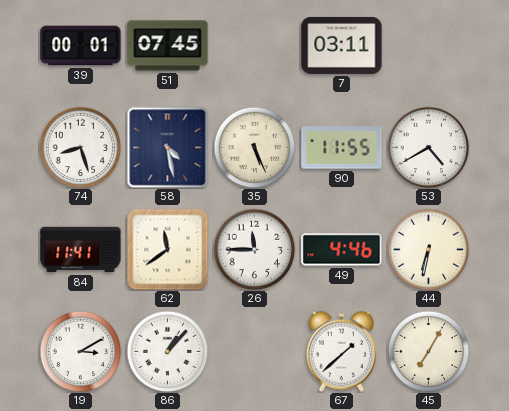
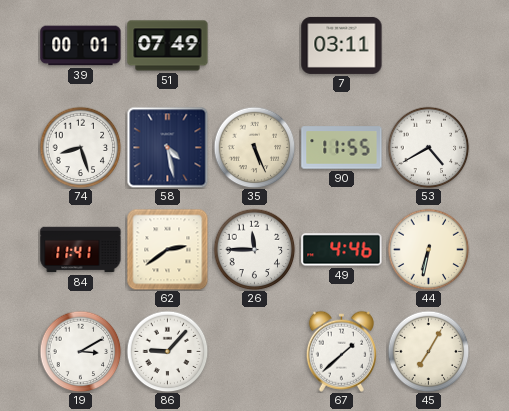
51: 07:45 -> 07:49
62: 11:39 -> 2:39
86: 1:07 -> 9:07
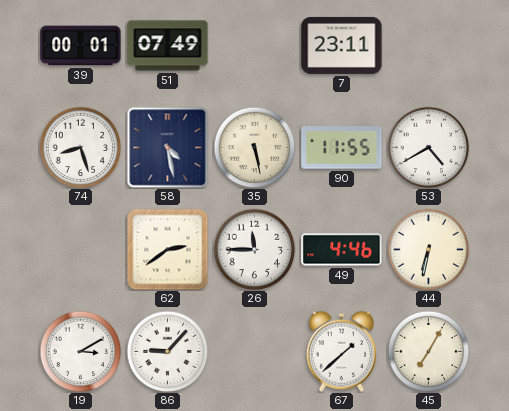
7: 03:11 -> 23:11
35: 5:26 -> 5:28
84: 11:41 -> none
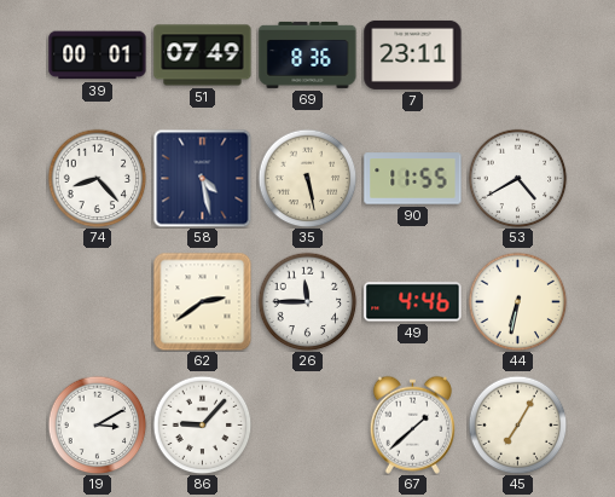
69: none -> 8:36
74: 8:27 -> 8:23
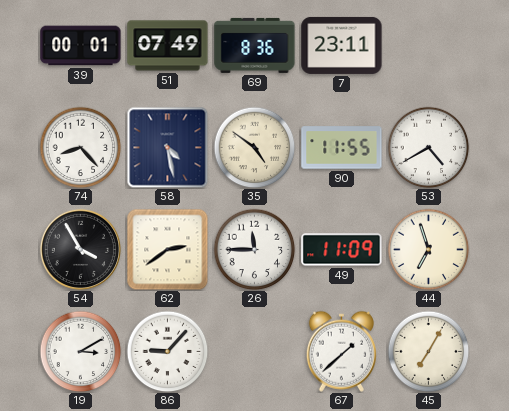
35: 5:28 -> 4:51
54: none -> 3:55
49: 4:46 -> 11:09
44: 6:32 -> 6:57
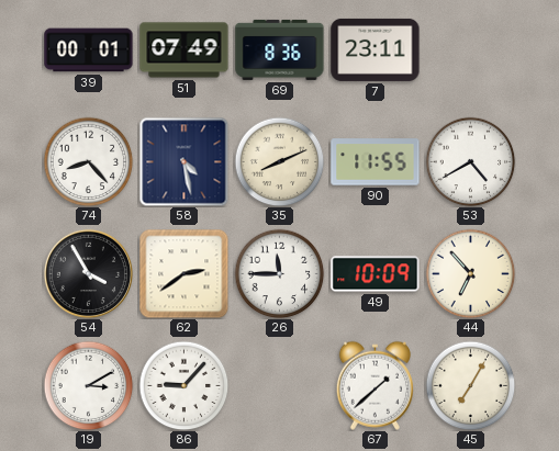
35: 4:51 -> 8:11
49: 11:09 -> 10:09
44: 6:57 -> 6:53
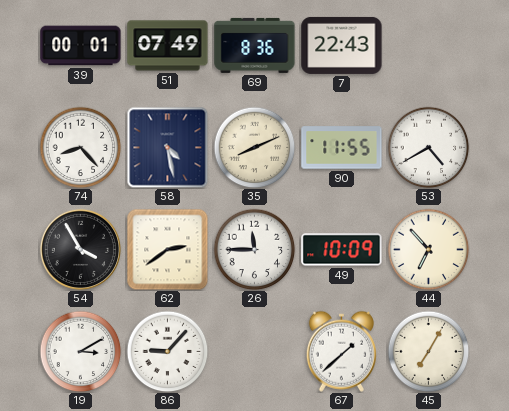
7: 23:11 -> 22:43
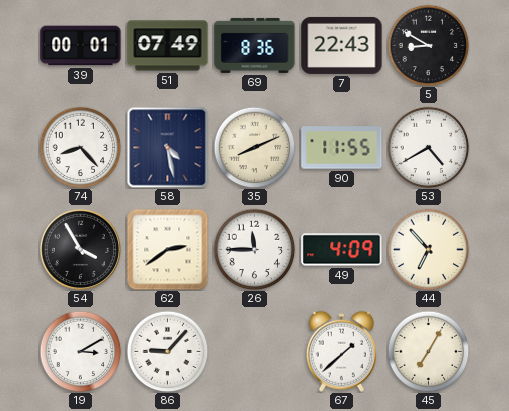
5: none -> 8:50
49: 10:09 -> 4:09
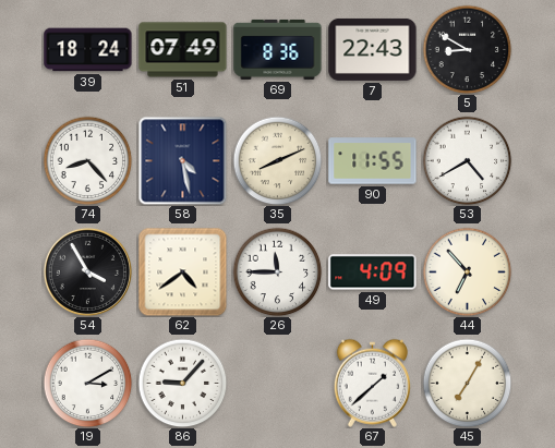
39: 00:01 -> 18:24
62: 2:39 -> 4:39
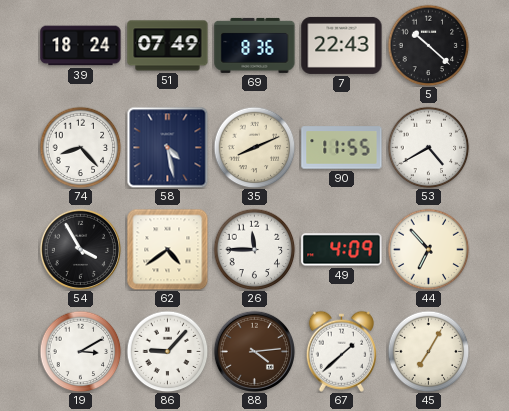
5: 8:50 -> 10:22
88: none -> 4:14
